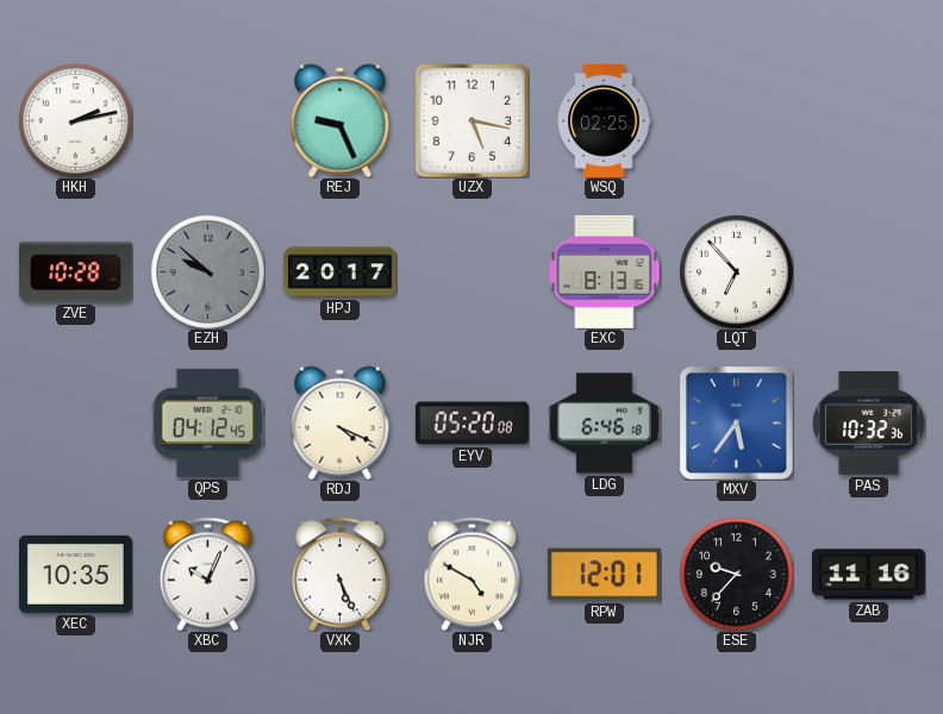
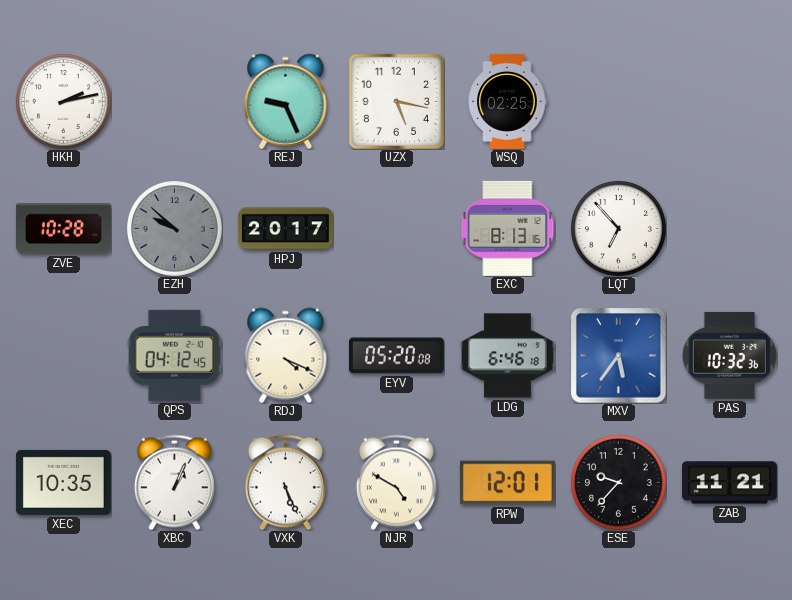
XBC: 10:04 -> 1:04
ZAB: 11:16 -> 11:21
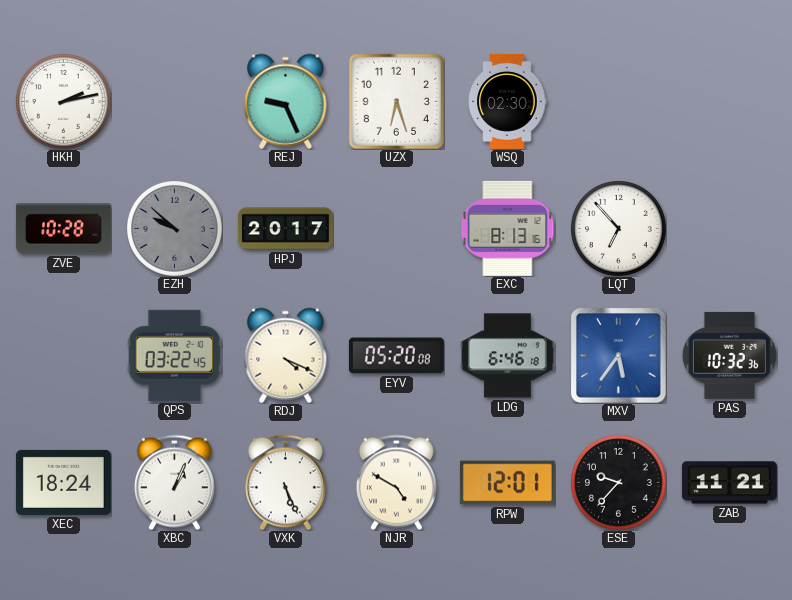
UZX: 5:17 -> 6:27
WSQ: 02:25 -> 02:30
QPS: 04:12 -> 03:22
XEC: 10:35 -> 18:24
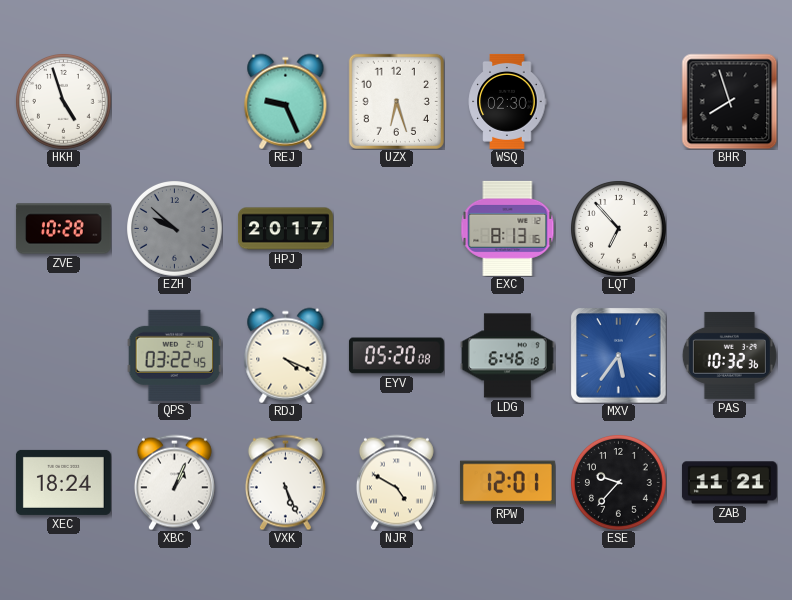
HKH: 2:13 -> 4:57
BHR: none -> 7:57
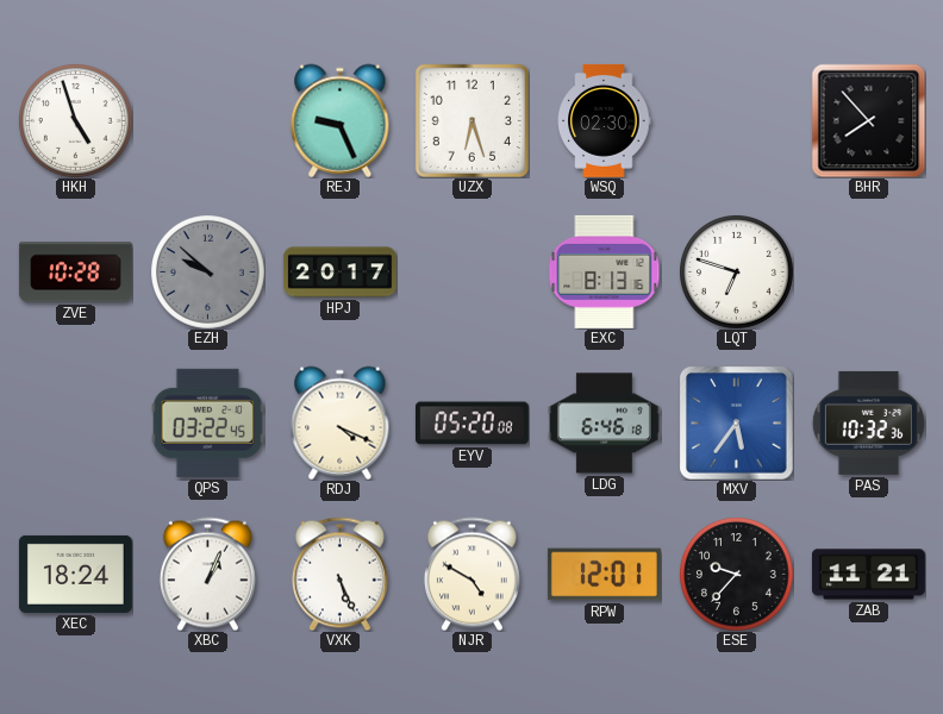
BHR: 7:57 -> 7:53
LQT: 6:53 -> 6:48
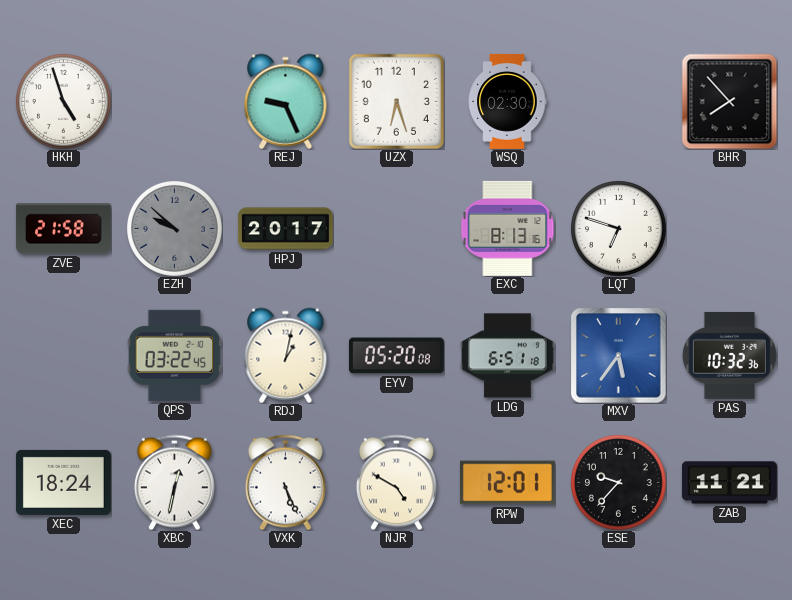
ZVE: 10:28 -> 21:58
RDJ: 4:19 -> 1:02
LDG: 6:46 -> 6:51
XBC: 1:04 -> 12:32
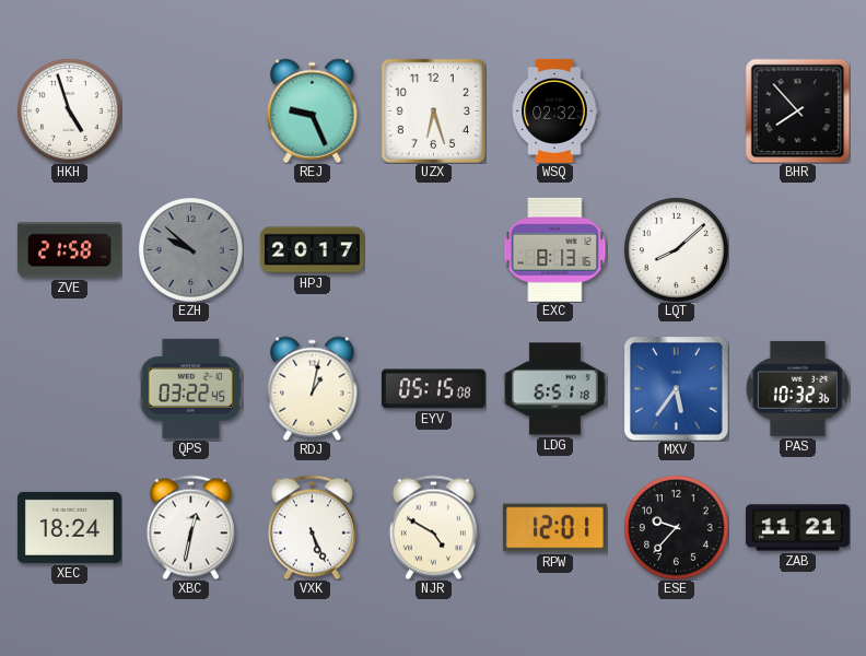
WSQ: 02:30 -> 02:32
LQT: 6:48 -> 8:08
EYV: 05:20 -> 05:15
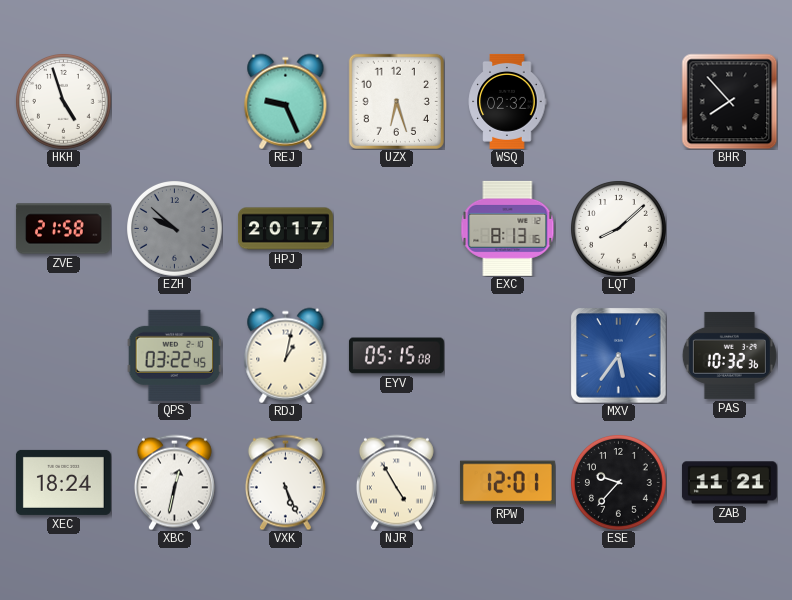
LDG: 6:51 -> none
NJR: 4:50 -> 4:55
